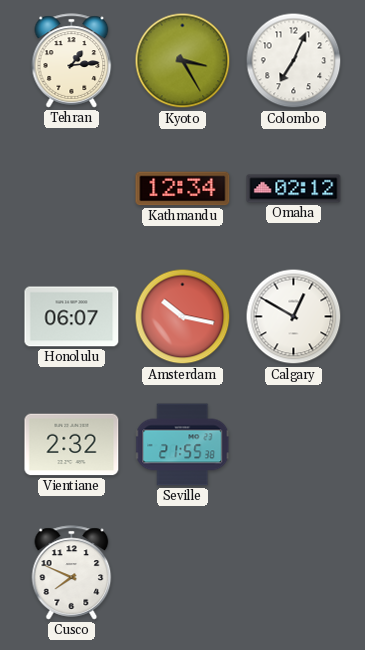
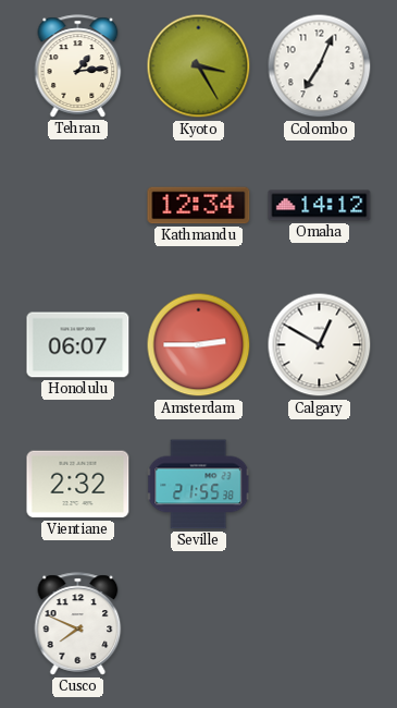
Omaha: 02:12 -> 14:12
Amsterdam: 10:17 -> 2:45
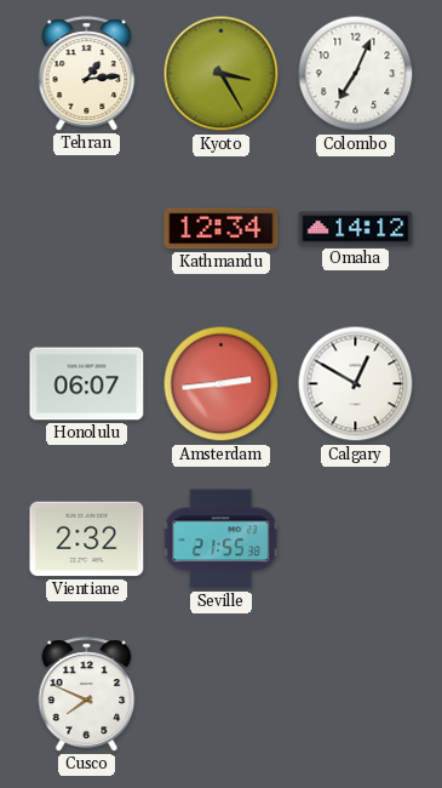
Amsterdam: 2:45 -> 2:44
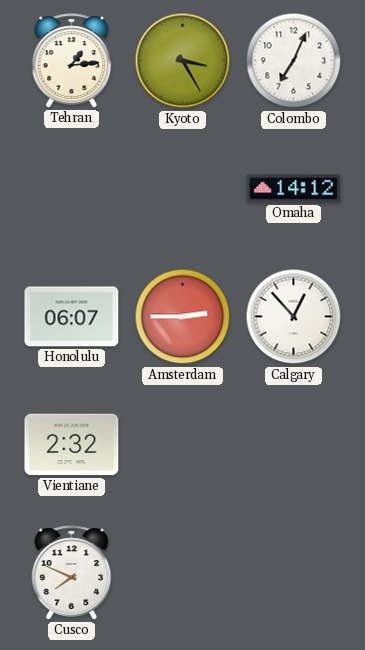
Kathmandu: 12:34 -> none
Amsterdam: 2:44 -> 2:45
Calgary: 12:50 -> 12:53
Seville: 21:55 -> none
